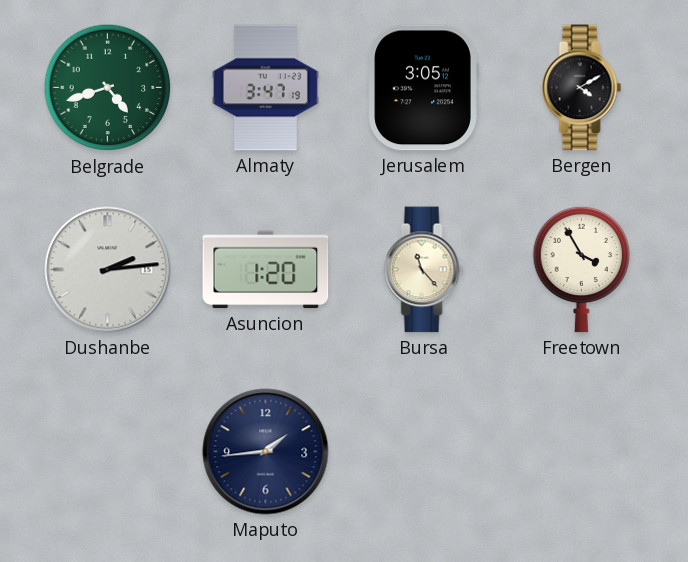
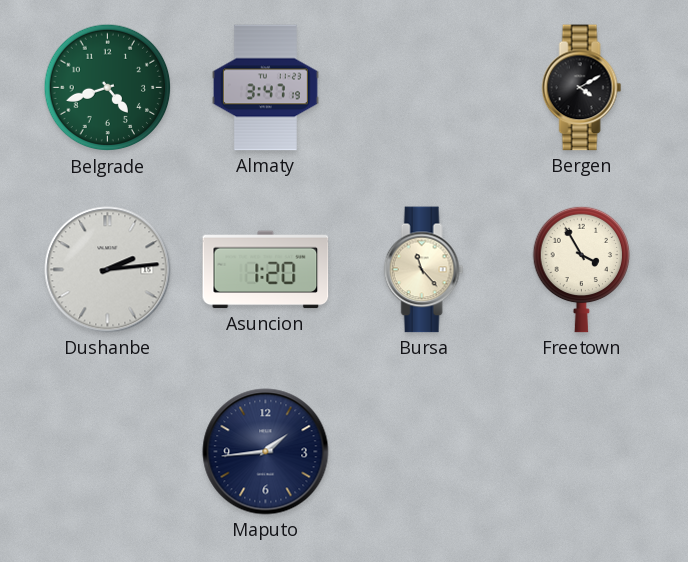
Jerusalem: 3:05 -> none
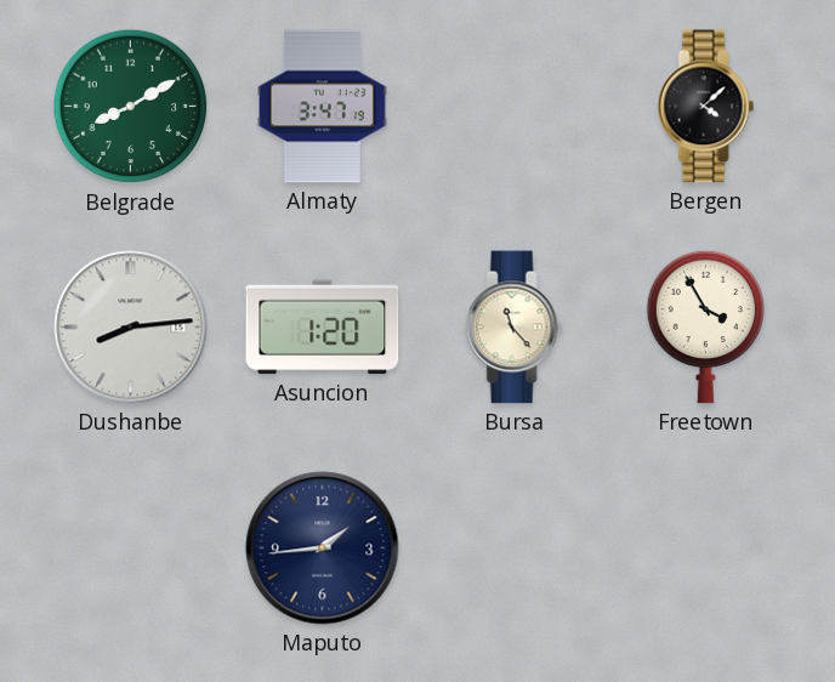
Belgrade: 4:42 -> 8:10
Bergen: 4:10 -> 4:08
Dushanbe: 2:14 -> 8:14
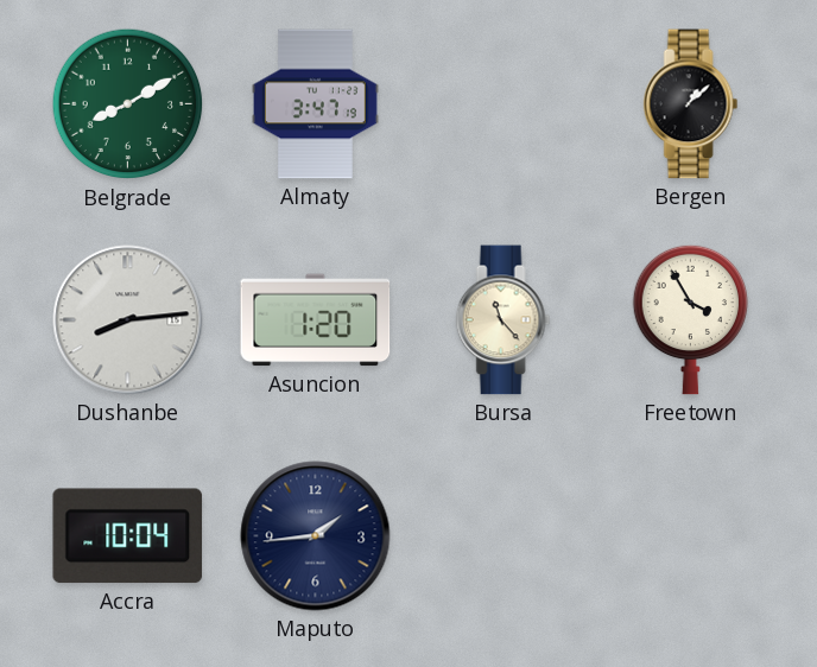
Bergen: 4:08 -> 1:08
Accra: none -> 10:04
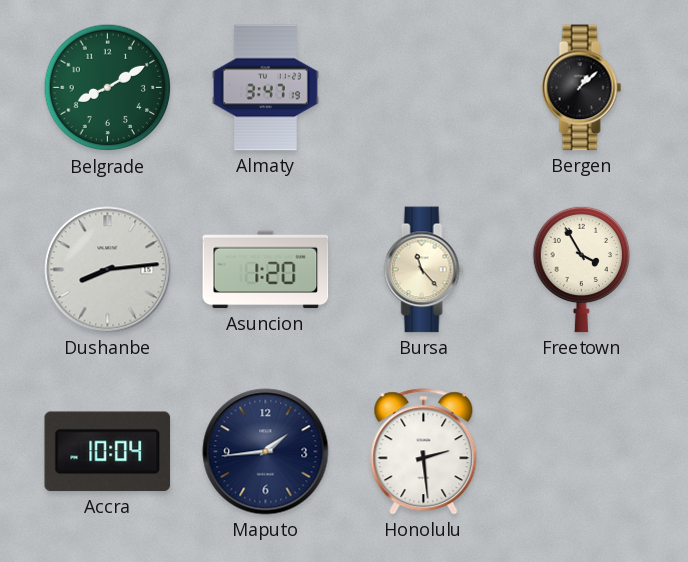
Honolulu: none -> 2:29
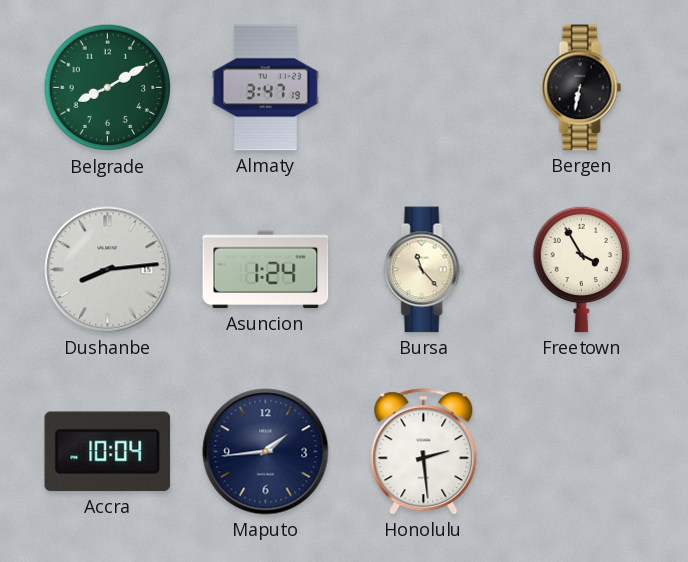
Bergen: 1:08 -> 6:32
Asuncion: 1:20 -> 1:24
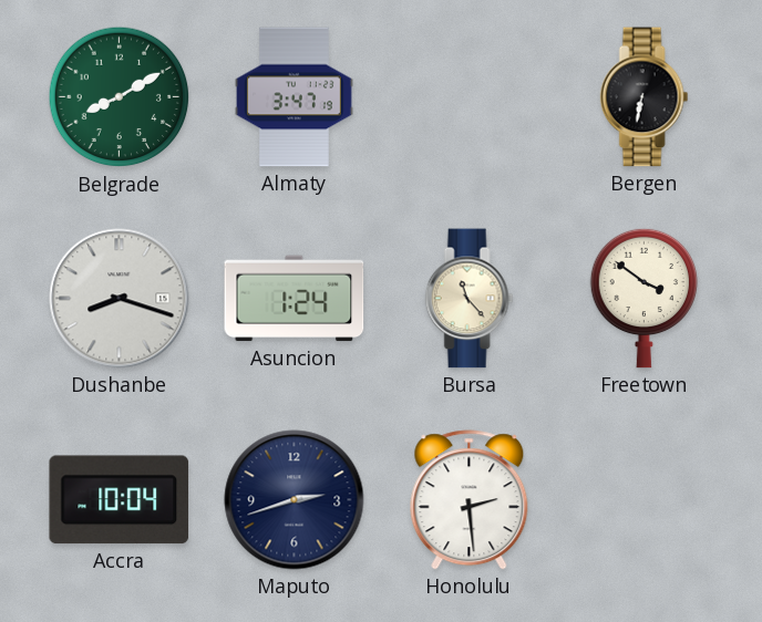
Dushanbe: 8:14 -> 8:18
Freetown: 3:55 -> 3:51
Maputo: 1:44 -> 2:42
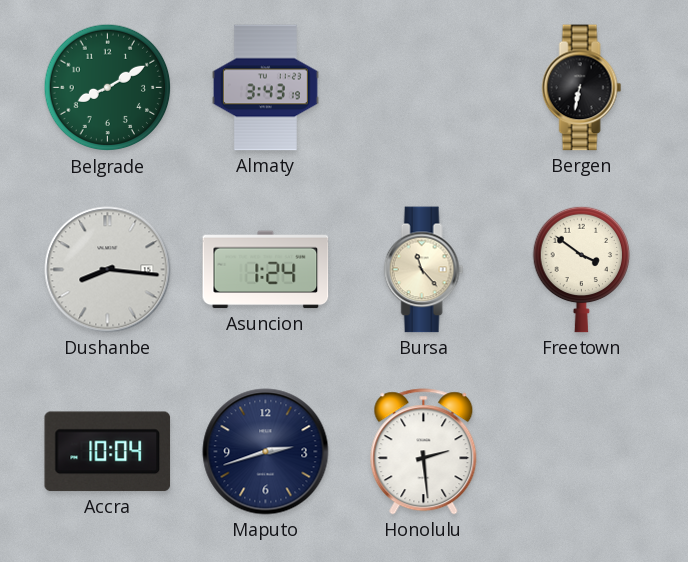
Almaty: 3:47 -> 3:43
Dushanbe: 8:18 -> 8:16
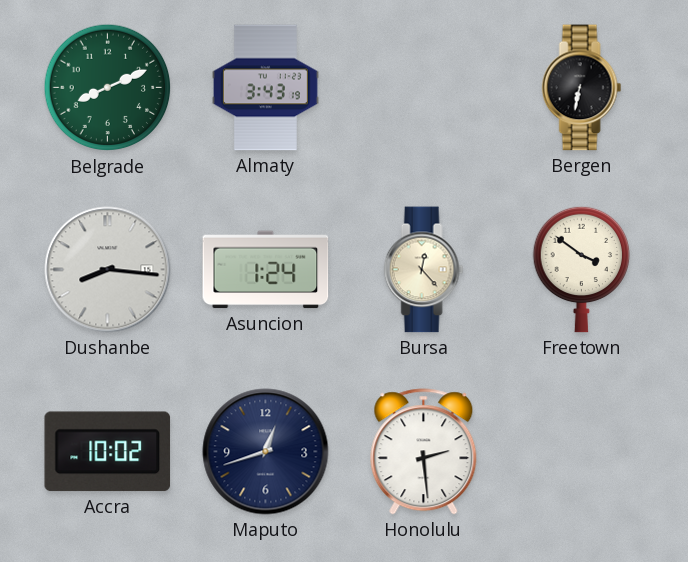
Belgrade: 8:10 -> 8:11
Bursa: 11:23 -> 12:23
Accra: 10:04 -> 10:02
Maputo: 2:42 -> 12:42
